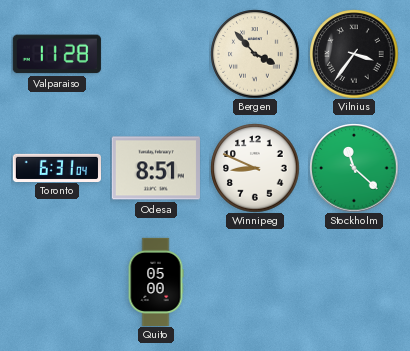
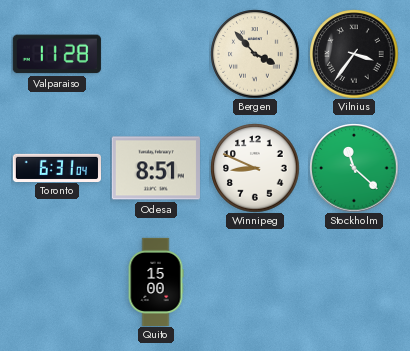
Quito: 05:00 -> 15:00
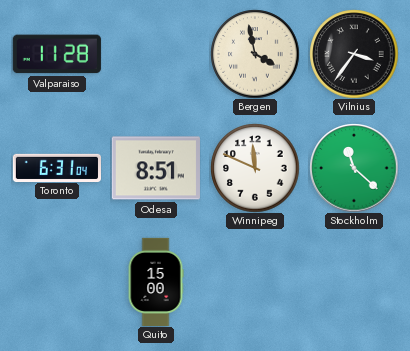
Bergen: 3:53 -> 3:58
Winnipeg: 8:49 -> 11:49
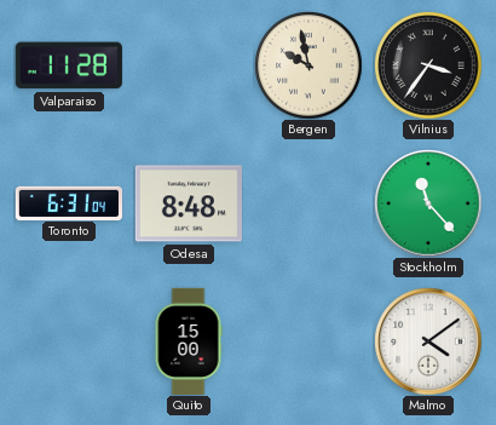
Bergen: 3:58 -> 9:58
Odesa: 8:51 -> 8:48
Winnipeg: 11:49 -> none
Stockholm: 11:22 -> 11:23
Malmo: none -> 4:09
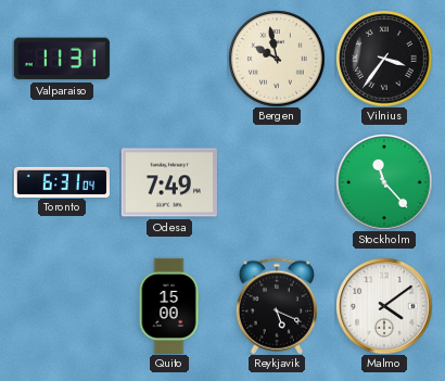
Valparaiso: 11:28 -> 11:31
Odesa: 8:48 -> 7:49
Reykjavik: none -> 5:19
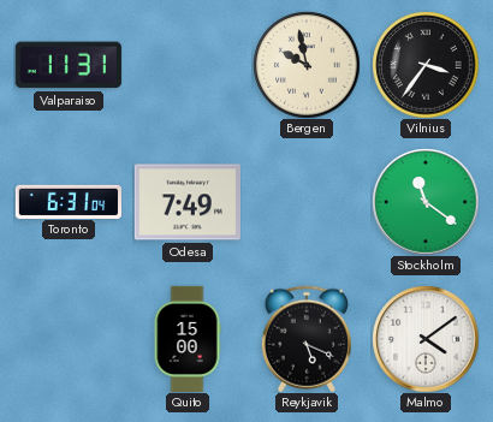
Stockholm: 11:23 -> 11:21
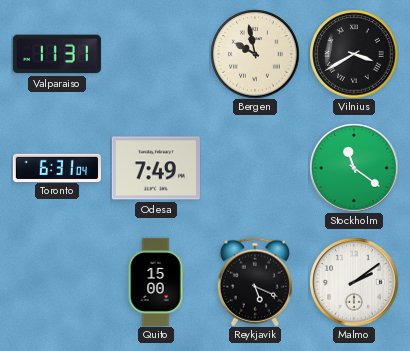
Vilnius: 3:36 -> 3:40
Malmo: 4:09 -> 2:09
